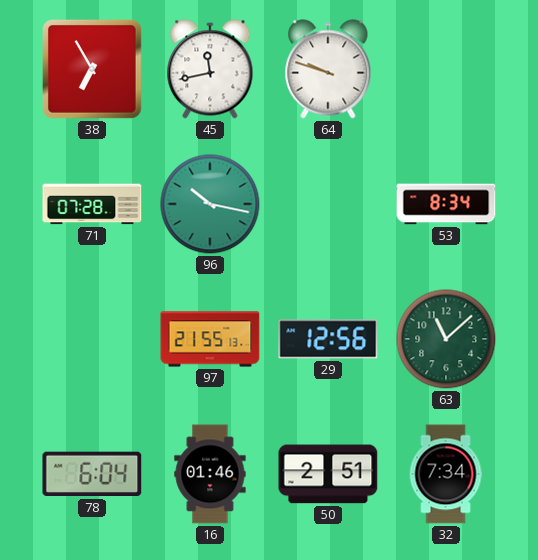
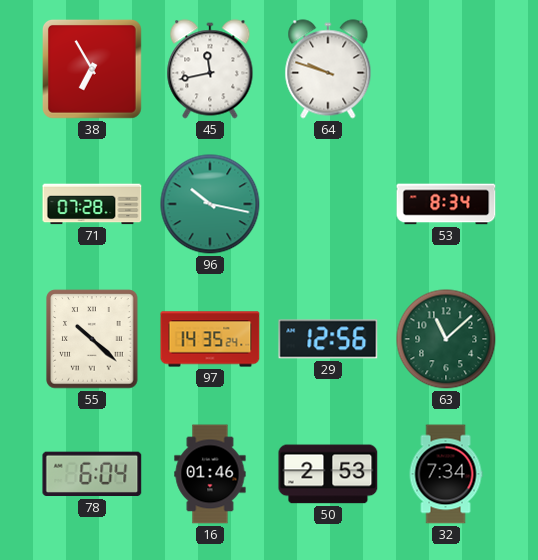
55: none -> 10:22
97: 21:55 -> 14:35
50: 2:51 -> 2:53
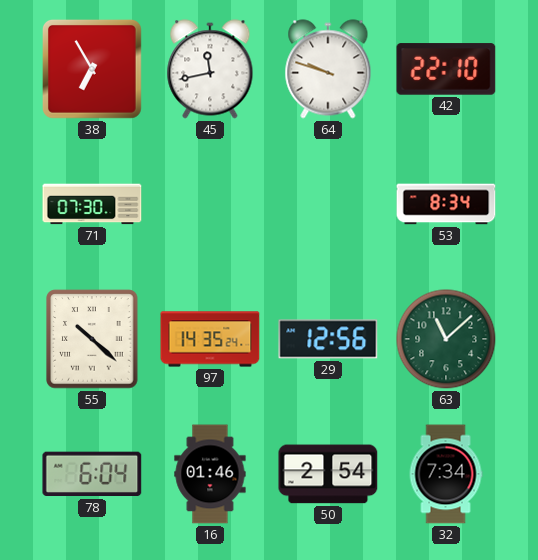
42: none -> 22:10
71: 07:28 -> 07:30
96: 10:17 -> none
50: 2:53 -> 2:54
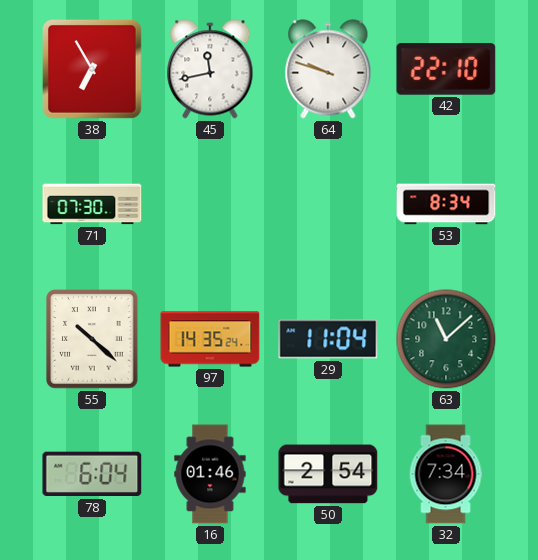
29: 12:56 -> 11:04
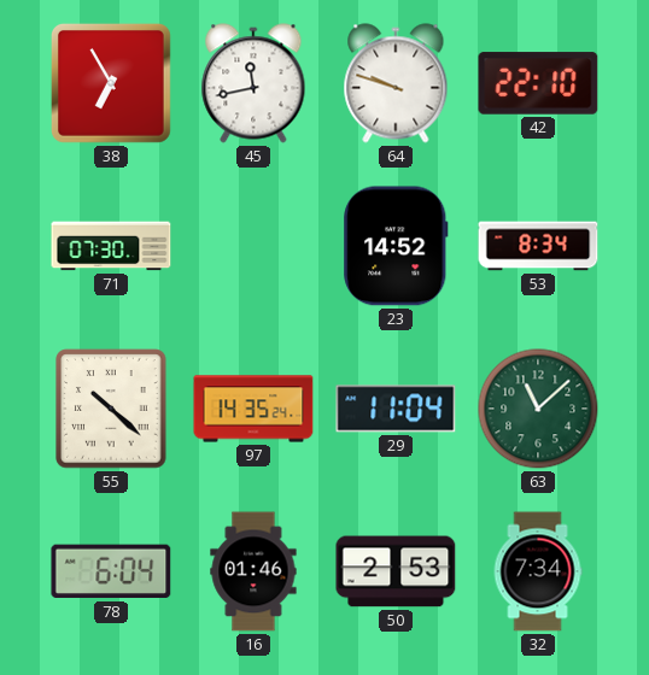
23: none -> 14:52
50: 2:54 -> 2:53
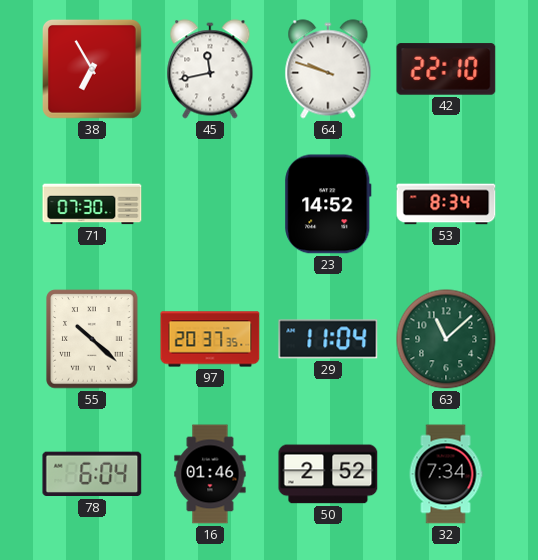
97: 14:35 -> 20:37
50: 2:53 -> 2:52
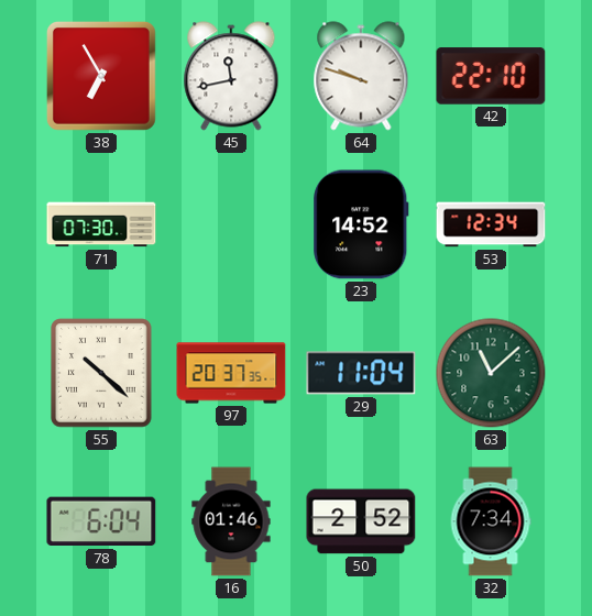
53: 8:34 -> 12:34
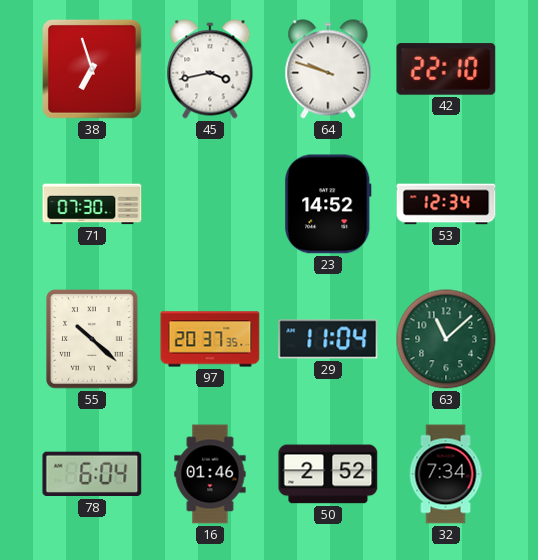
38: 6:55 -> 6:57
45: 11:43 -> 3:43
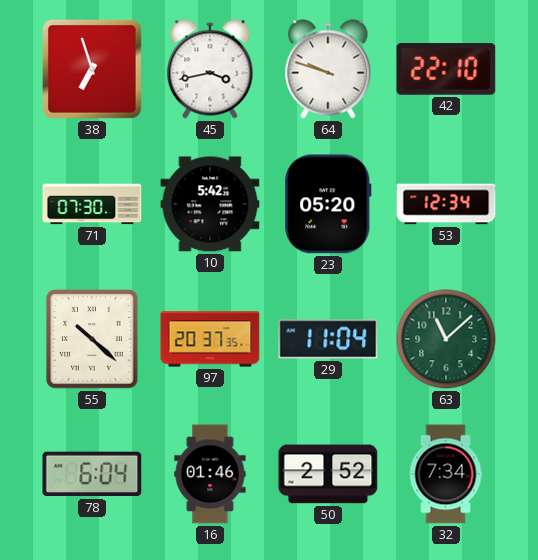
10: none -> 5:42
23: 14:52 -> 05:20
